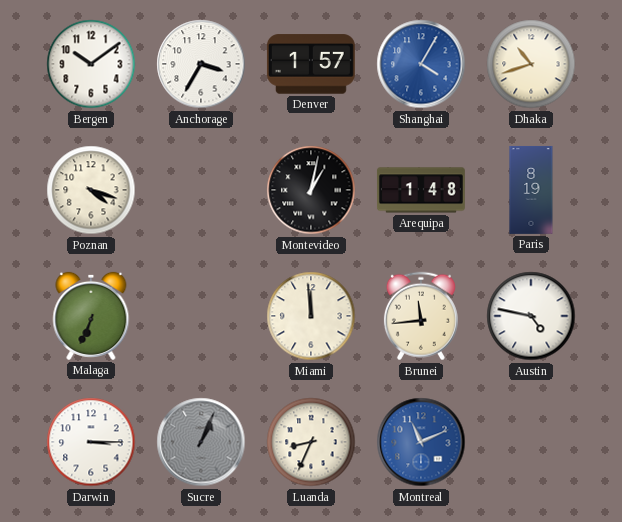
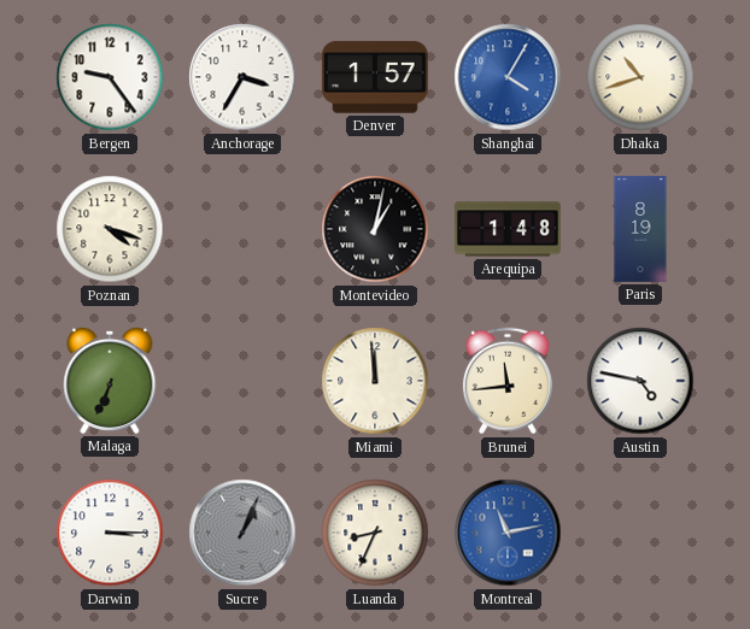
Bergen: 10:09 -> 9:24
Montreal: 11:11 -> 11:13
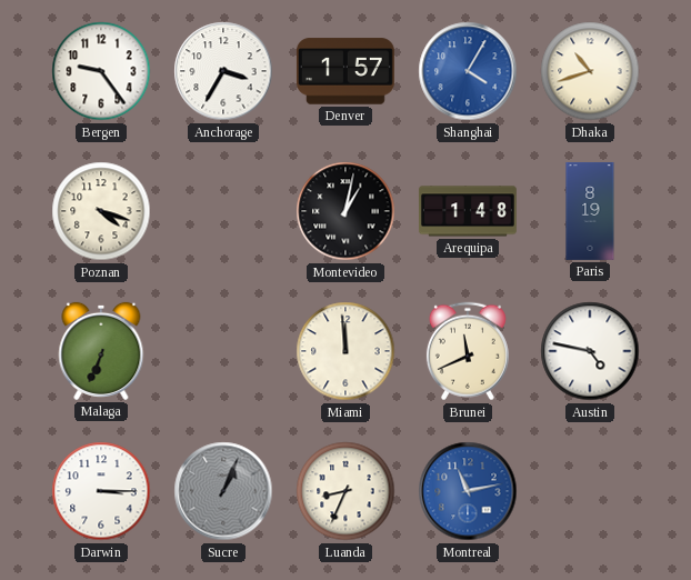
Brunei: 11:44 -> 11:41
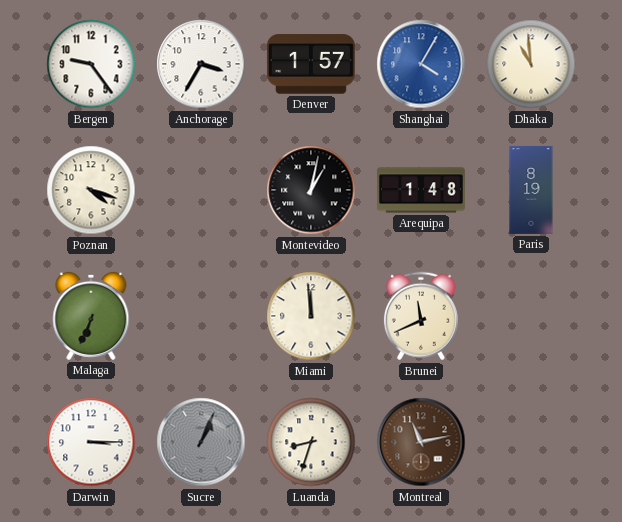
Dhaka: 10:42 -> 10:59
Austin: 4:47 -> none
Luanda: 8:34 -> 8:33
Montreal dial: blue -> brown
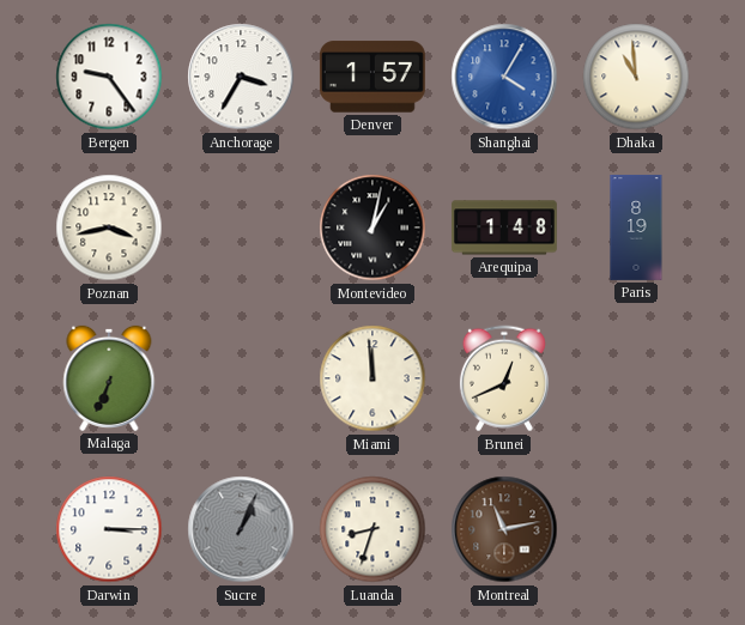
Poznan: 4:18 -> 3:43
Brunei: 11:41 -> 12:41
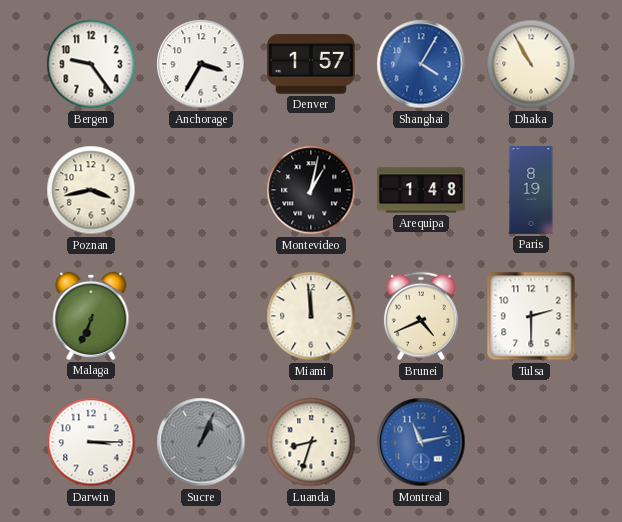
Dhaka: 10:59 -> 10:55
Brunei: 12:41 -> 4:41
Tulsa: none -> 2:30
Montreal dial: brown -> blue
